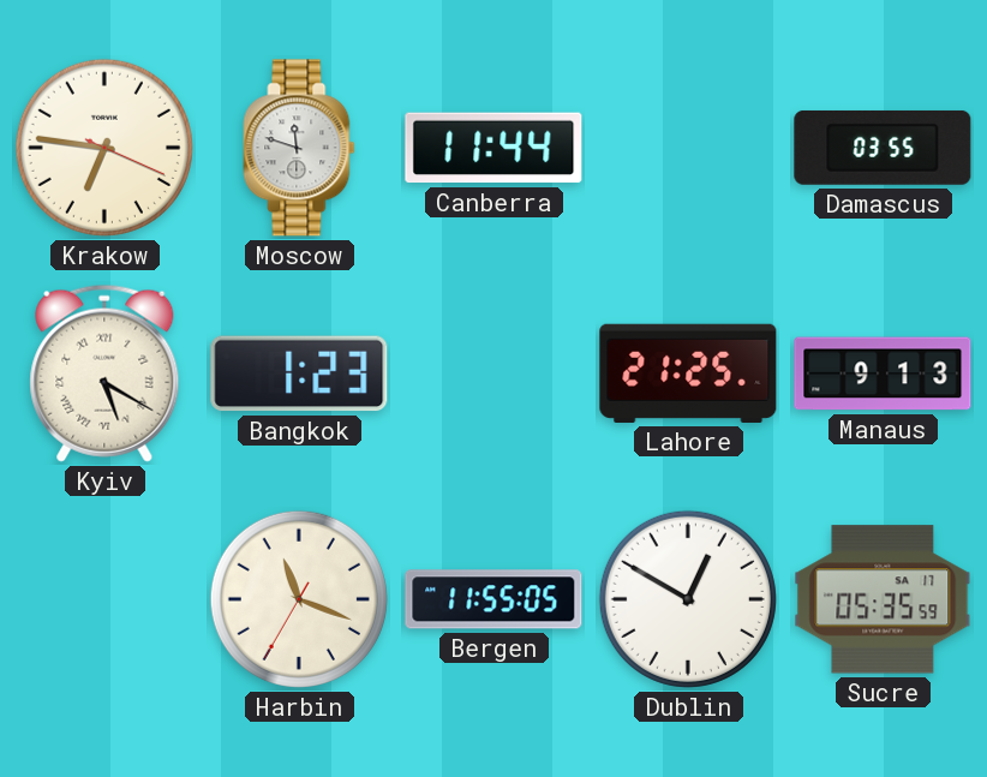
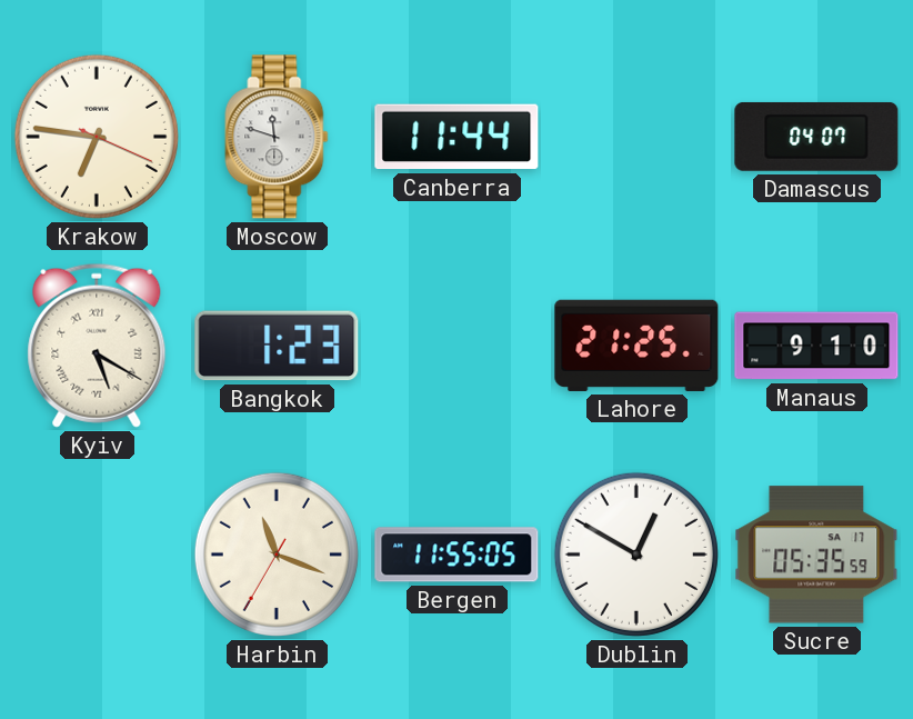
Damascus: 03:55 -> 04:07
Manaus: 9:13 -> 9:10
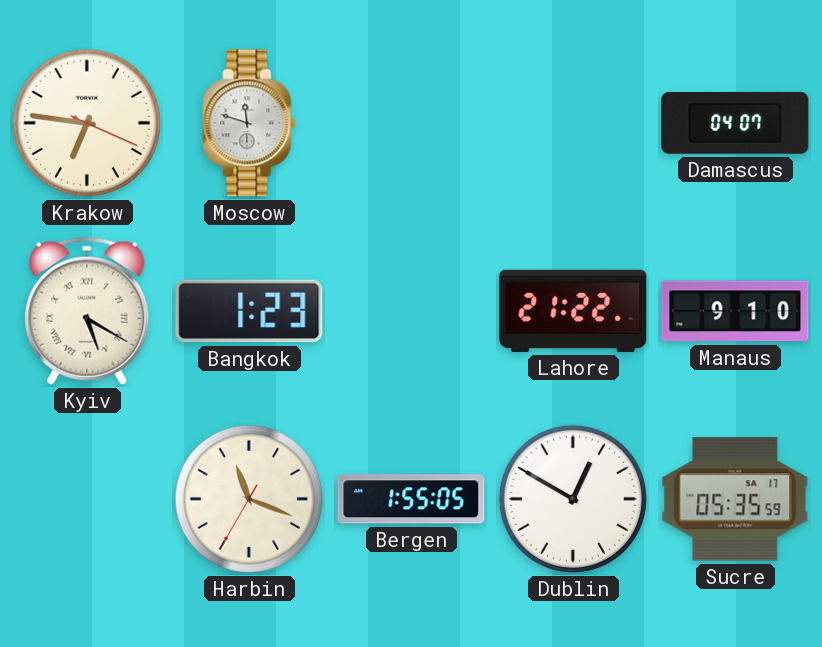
Canberra: 11:44 -> none
Lahore: 21:25 -> 21:22
Bergen: 11:55 -> 1:55
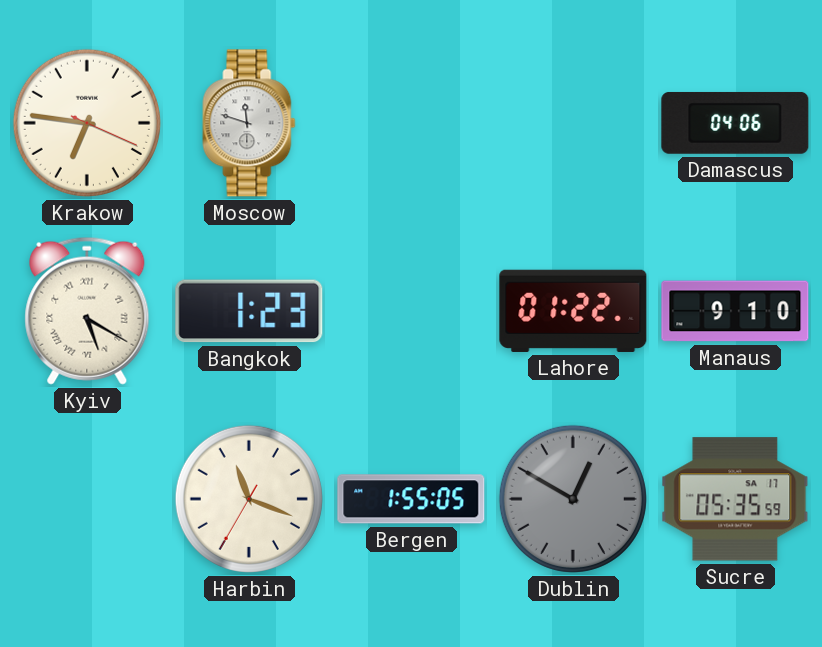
Damascus: 04:07 -> 04:06
Lahore: 21:22 -> 01:22
Dublin dial: white -> grey
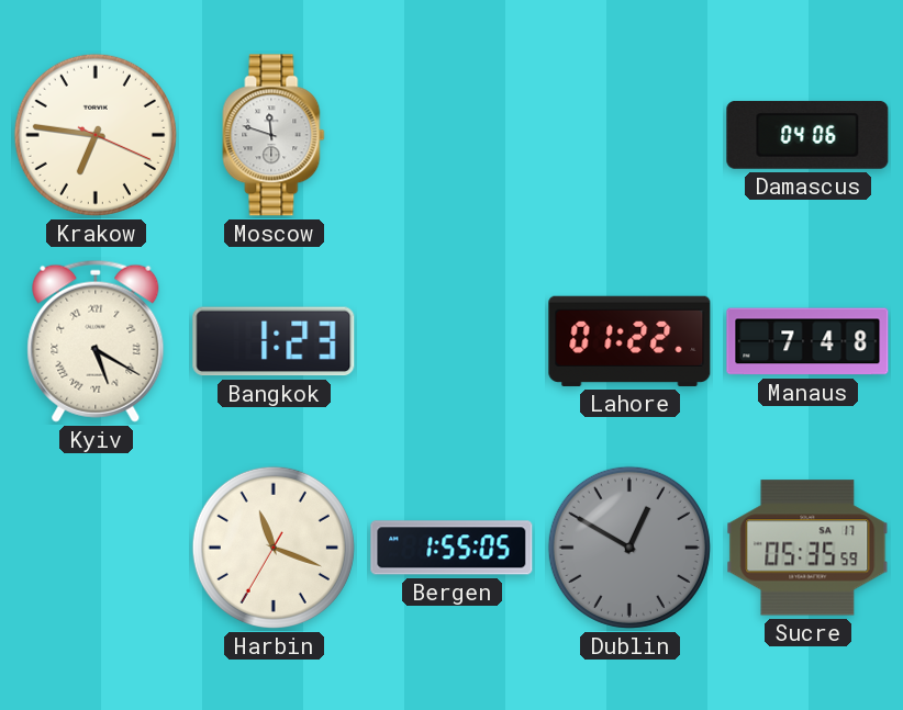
Manaus: 9:10 -> 7:48
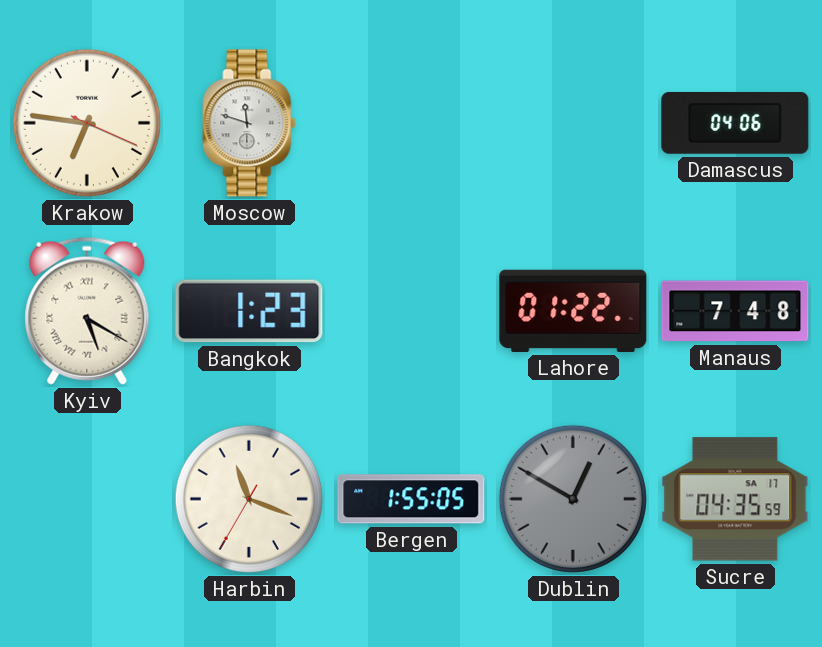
Sucre: 05:35 -> 04:35
